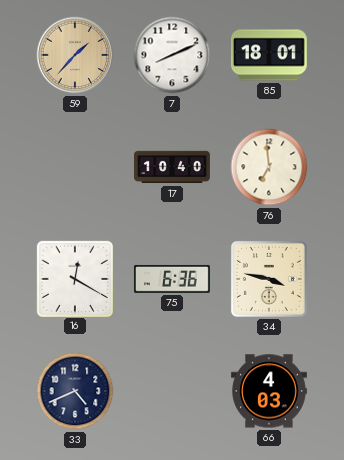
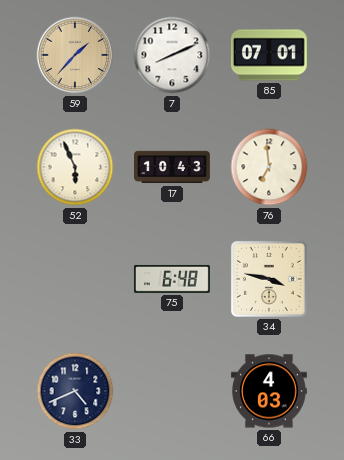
85: 18:01 -> 07:01
52: none -> 5:56
17: 10:40 -> 10:43
16: 12:20 -> none
75: 6:36 -> 6:48
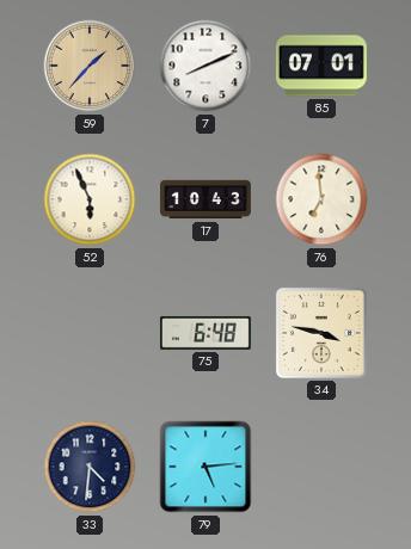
33: 4:41 -> 4:31
79: none -> 5:14
66: 4:03 -> none
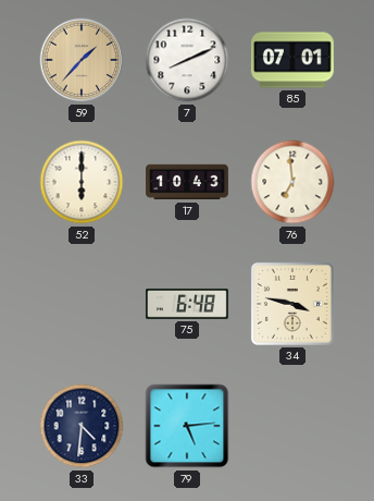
52: 5:56 -> 6:00
